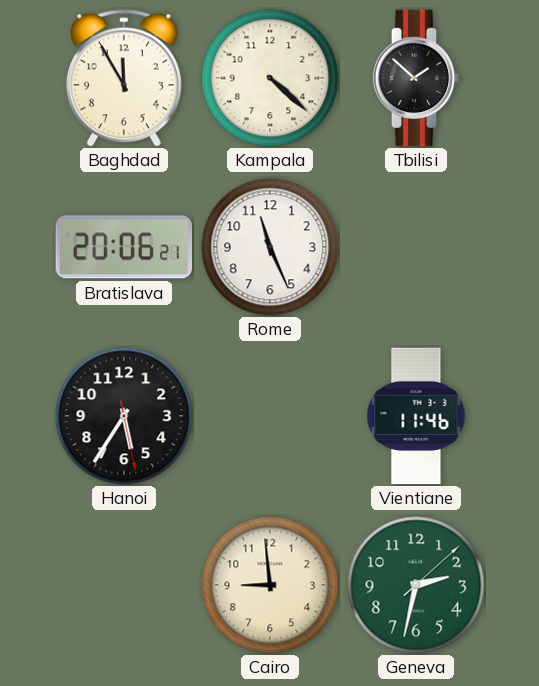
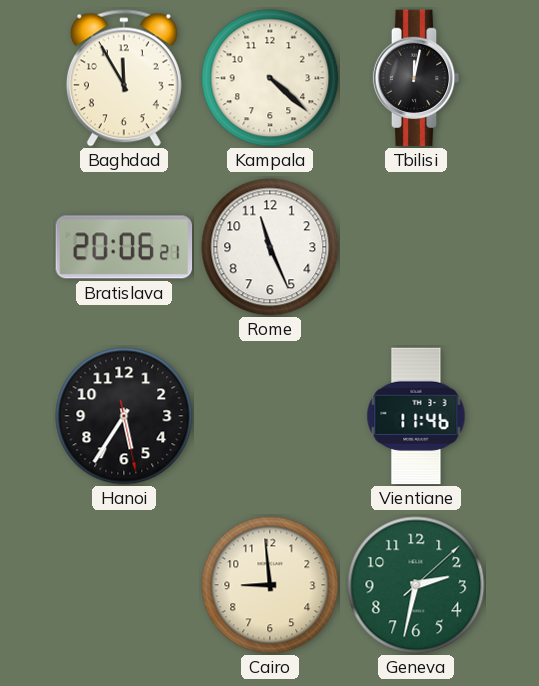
Tbilisi: 1:52 -> 12:02
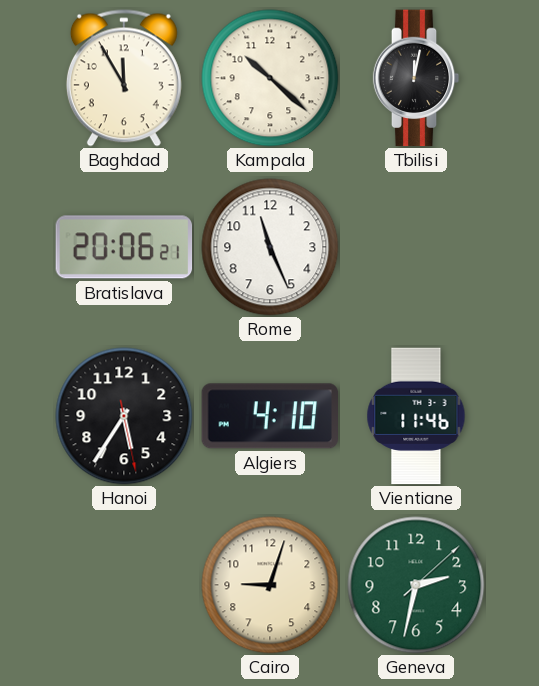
Kampala: 4:22 -> 10:22
Algiers: none -> 4:10
Cairo: 8:59 -> 9:03
